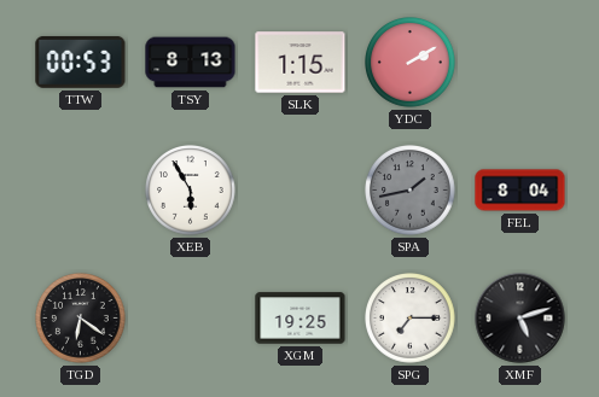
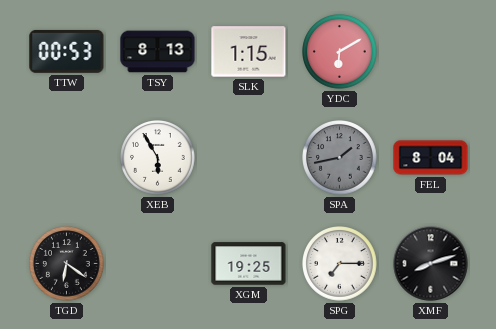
YDC: 2:10 -> 6:10
XMF: 5:12 -> 8:12
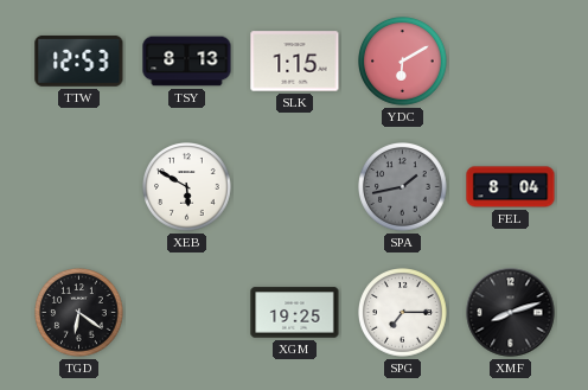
TTW: 00:53 -> 12:53
XEB: 5:55 -> 5:50
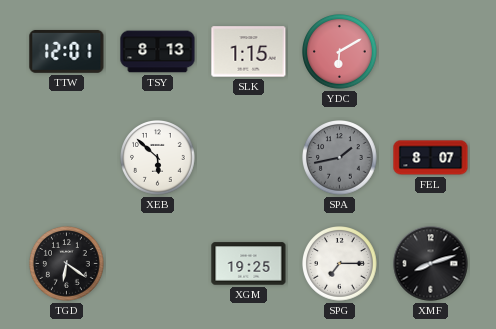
TTW: 12:53 -> 12:01
XEB: 5:50 -> 5:52
FEL: 8:04 -> 8:07
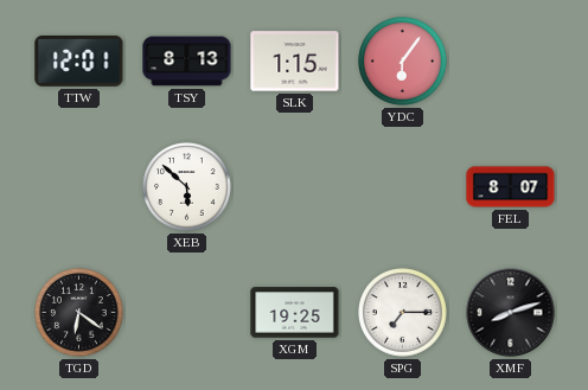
YDC: 6:10 -> 6:06
SPA: 1:43 -> none
